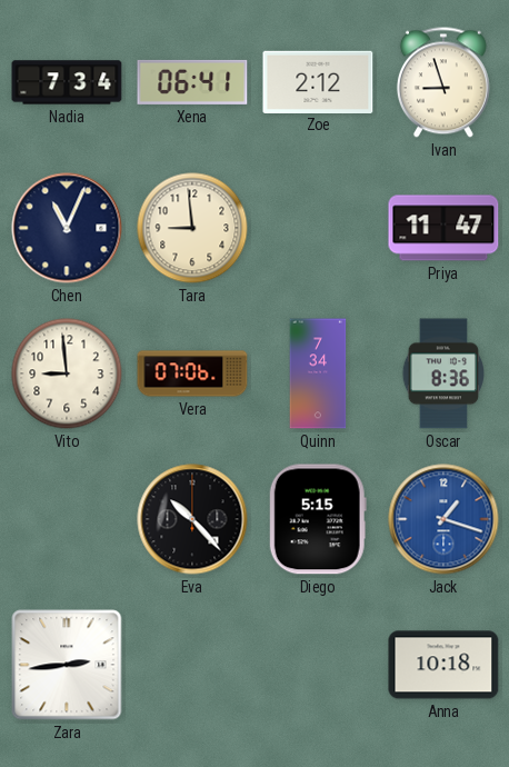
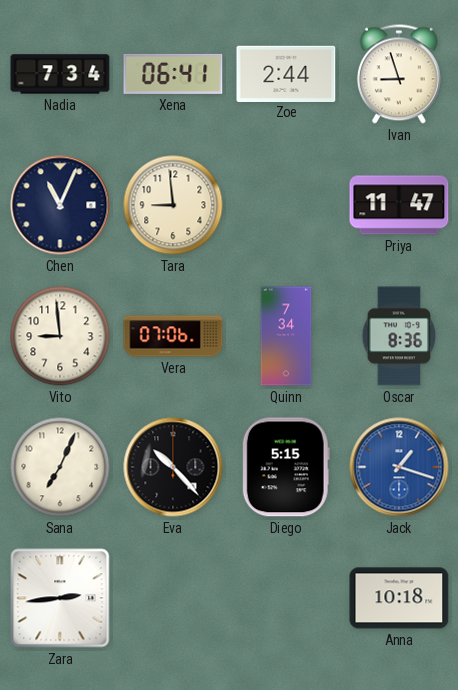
Zoe: 2:12 -> 2:44
Sana: none -> 7:04
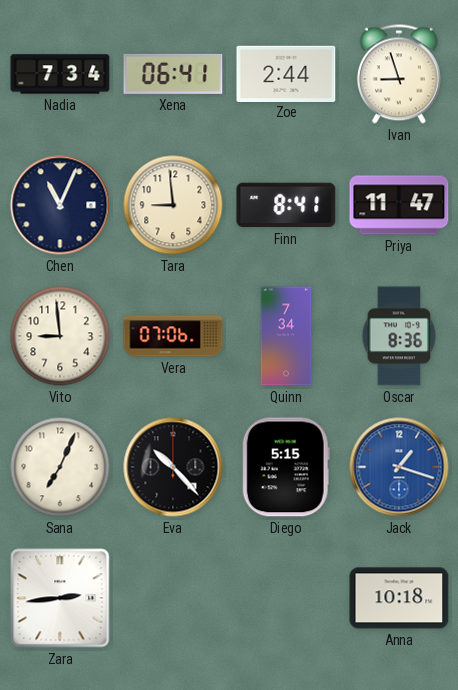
Finn: none -> 8:41
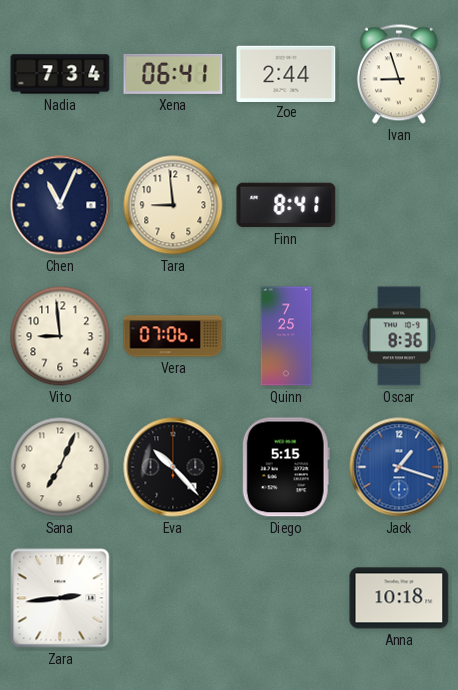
Priya: 11:47 -> none
Quinn: 7:34 -> 7:25
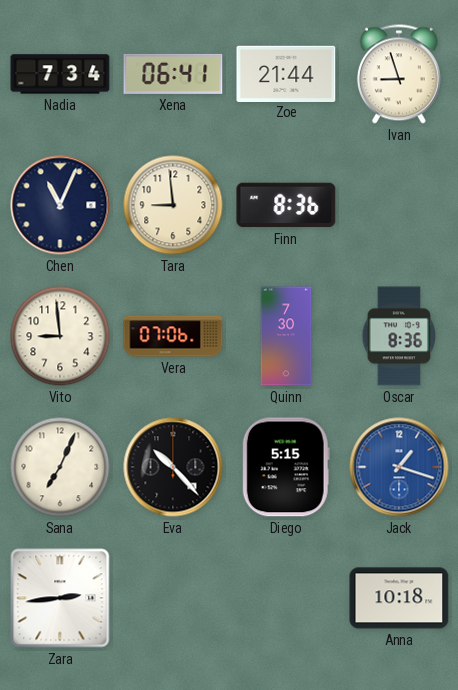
Zoe: 2:44 -> 21:44
Finn: 8:41 -> 8:36
Quinn: 7:25 -> 7:30
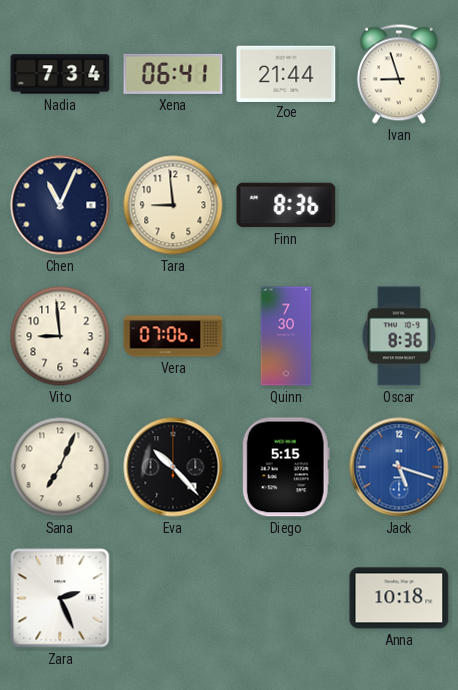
Jack: 1:18 -> 5:18
Zara: 2:44 -> 2:26
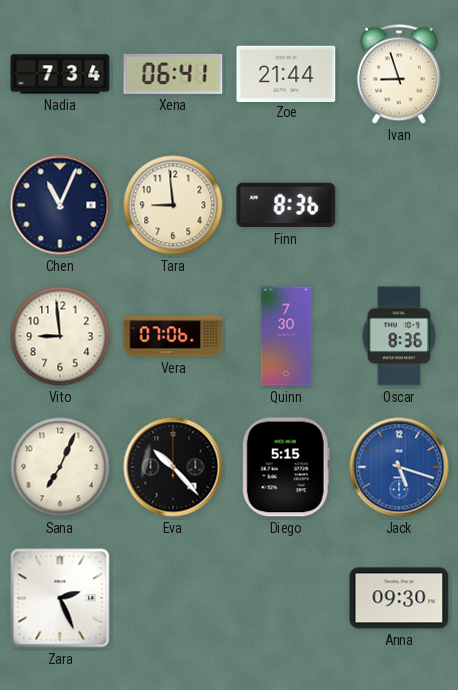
Anna: 10:18 -> 09:30
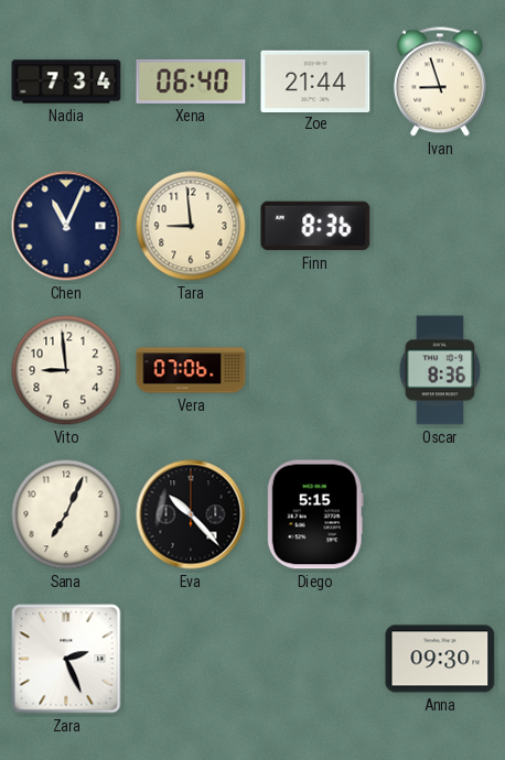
Xena: 06:41 -> 06:40
Quinn: 7:30 -> none
Jack: 5:18 -> none
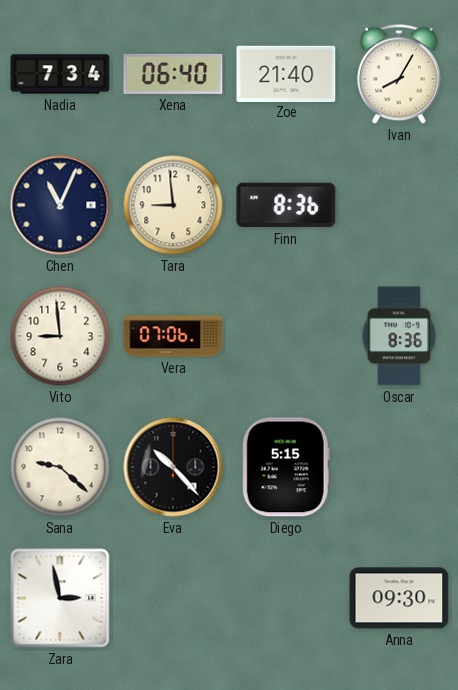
Zoe: 21:44 -> 21:40
Ivan: 8:57 -> 8:05
Sana: 7:04 -> 9:22
Zara: 2:26 -> 2:58
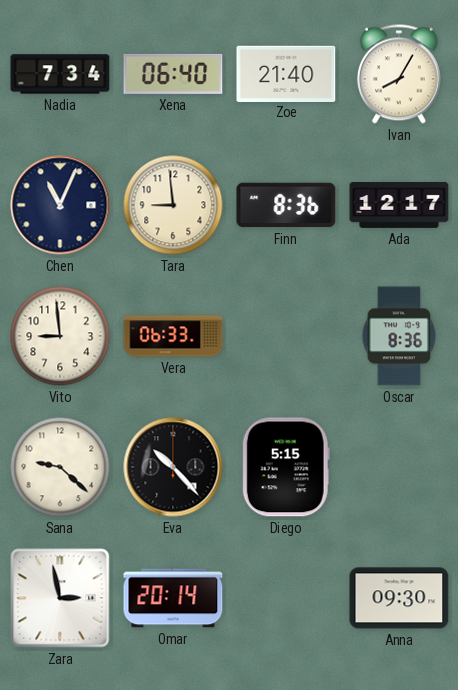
Ada: none -> 12:17
Vera: 07:06 -> 06:33
Omar: none -> 20:14
